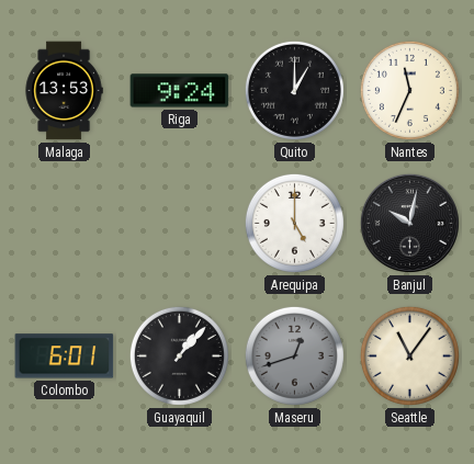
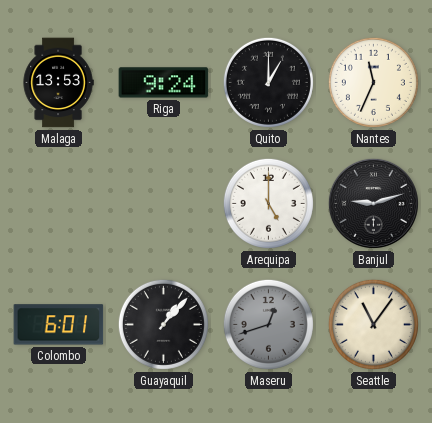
Banjul: 10:02 -> 9:12
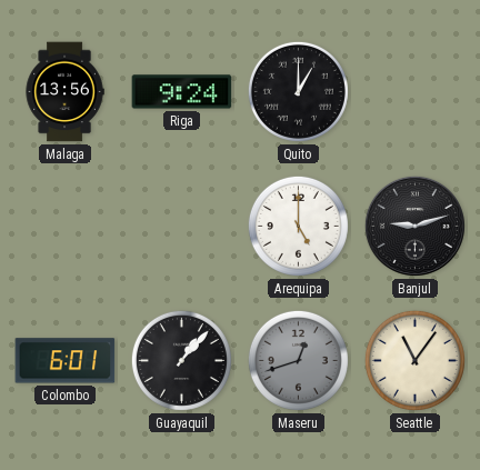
Malaga: 13:53 -> 13:56
Nantes: 11:34 -> none
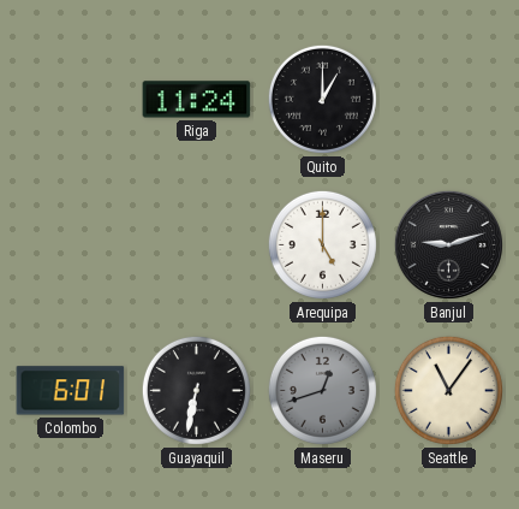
Malaga: 13:56 -> none
Riga: 9:24 -> 11:24
Guayaquil: 1:07 -> 6:32
